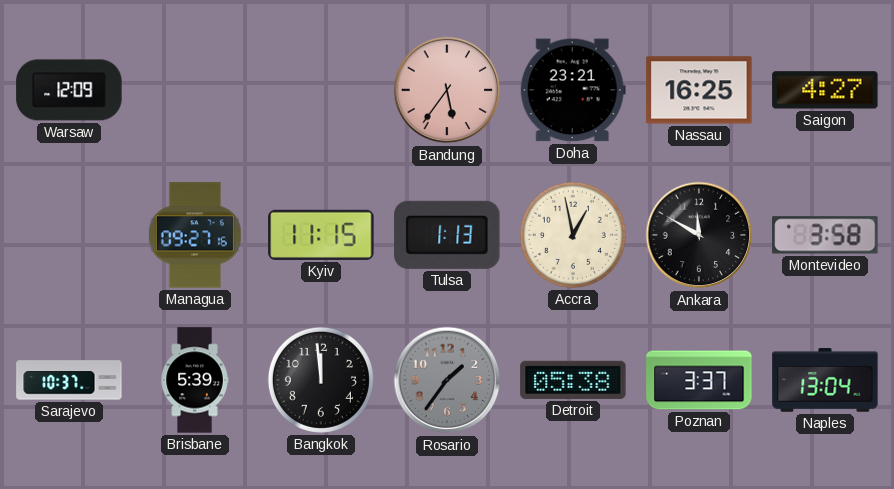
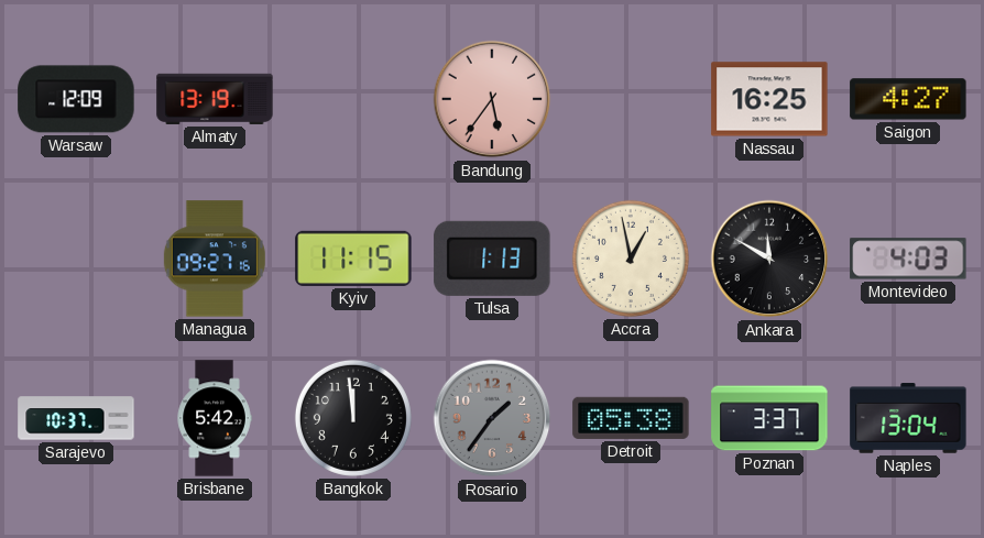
Almaty: none -> 13:19
Doha: 23:21 -> none
Montevideo: 3:58 -> 4:03
Brisbane: 5:39 -> 5:42
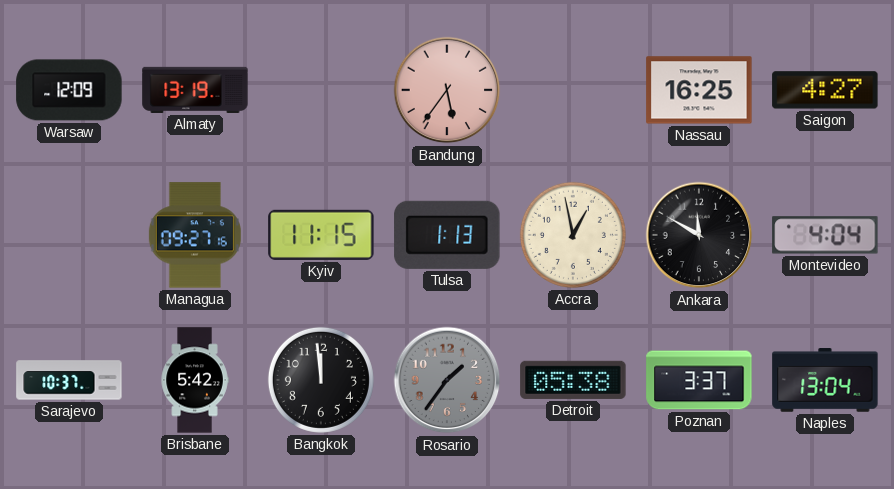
Montevideo: 4:03 -> 4:04
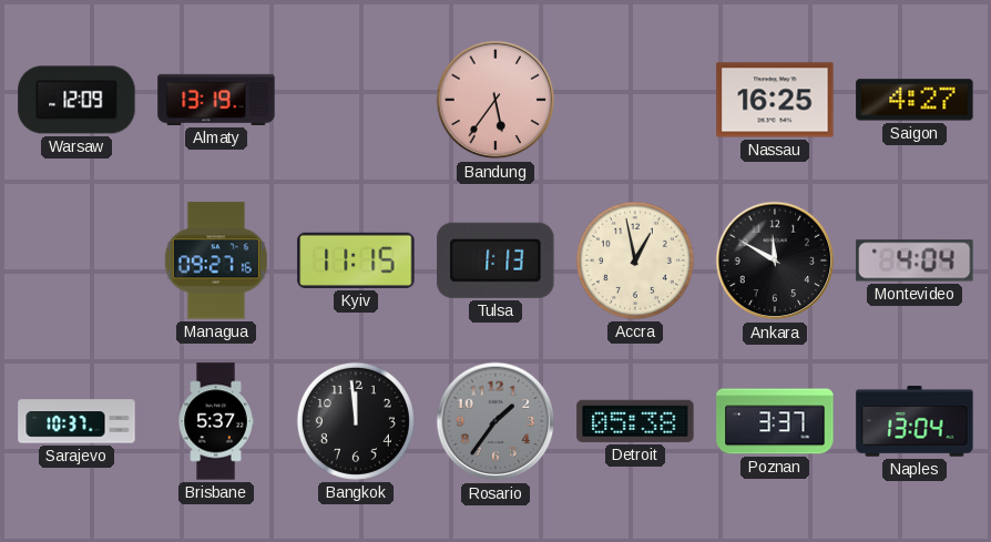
Brisbane: 5:42 -> 5:37
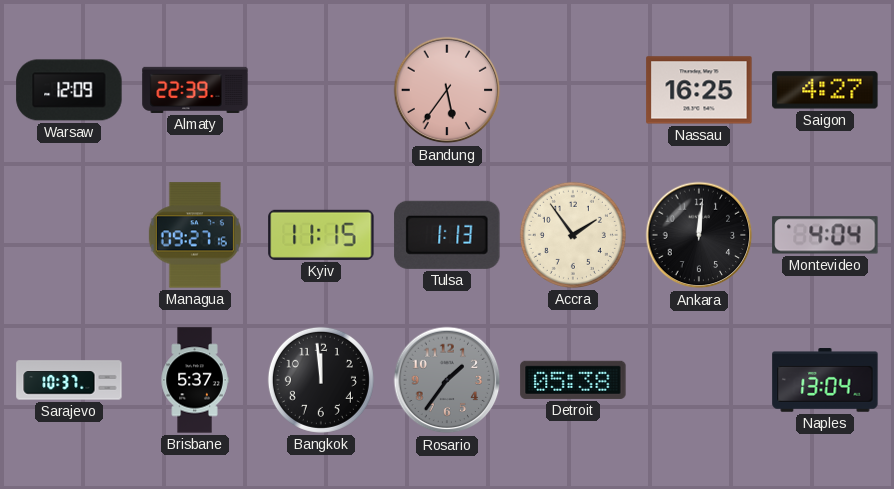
Almaty: 13:19 -> 22:39
Accra: 12:58 -> 1:54
Ankara: 11:50 -> 12:01
Poznan: 3:37 -> none
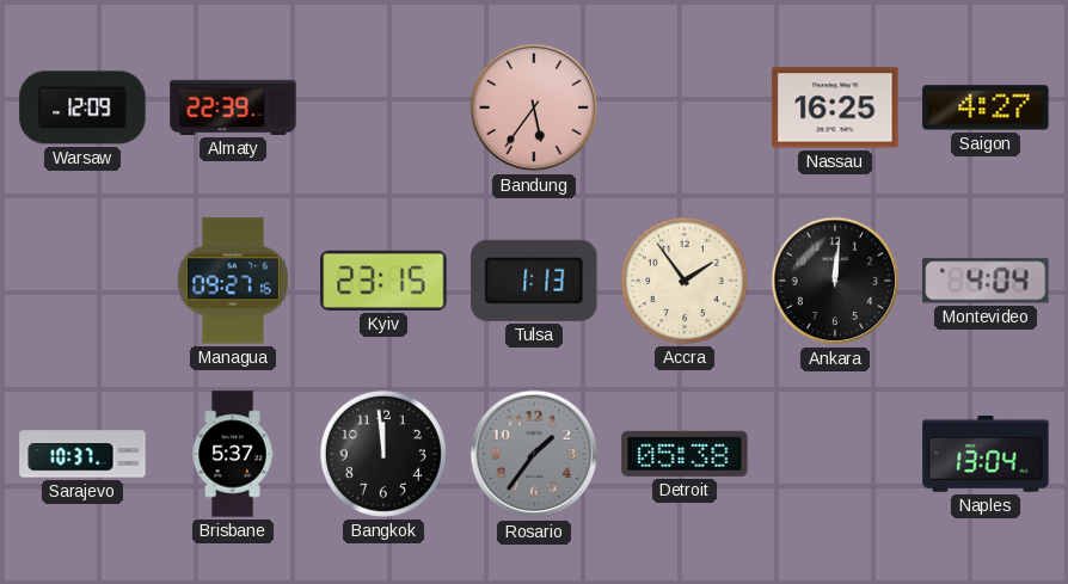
Kyiv: 11:15 -> 23:15
